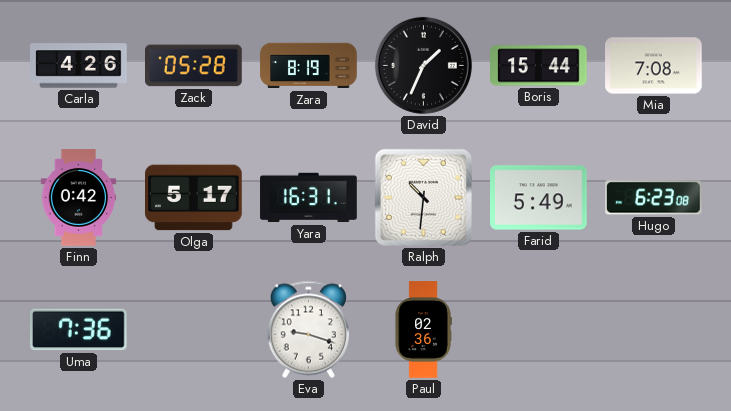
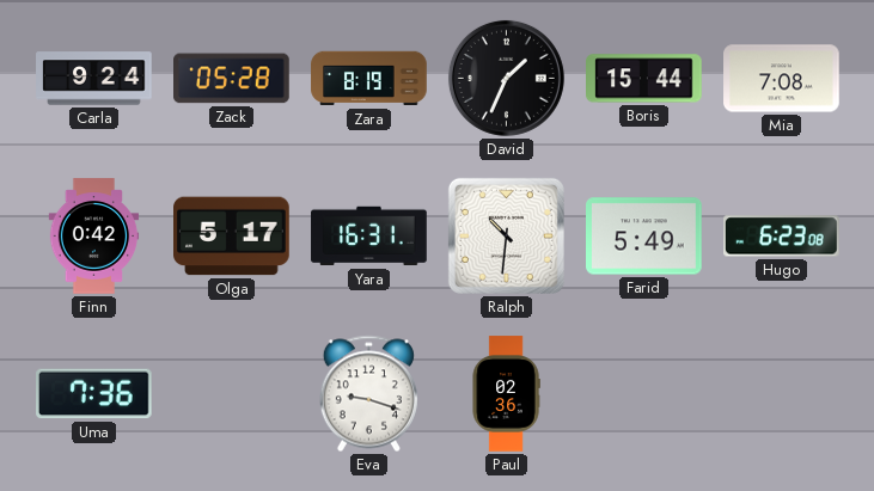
Carla: 4:26 -> 9:24
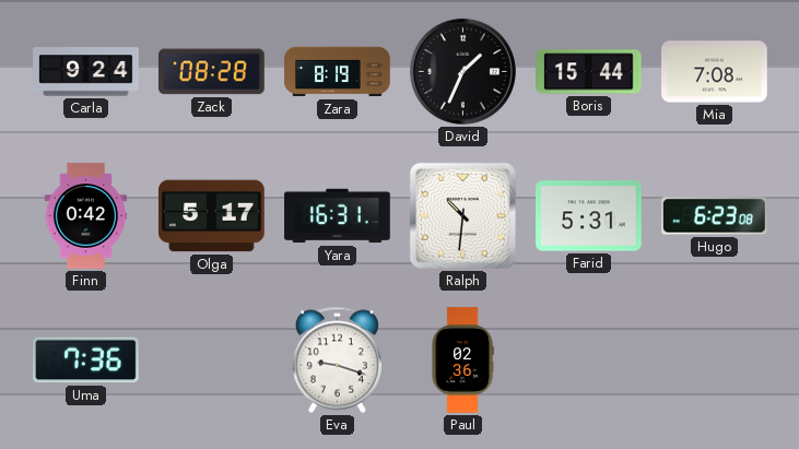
Zack: 05:28 -> 08:28
Farid: 5:49 -> 5:31
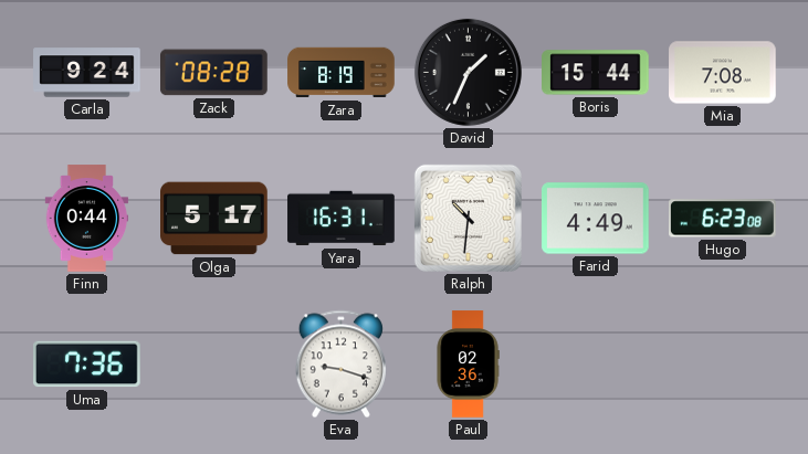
Finn: 0:42 -> 0:44
Farid: 5:31 -> 4:49
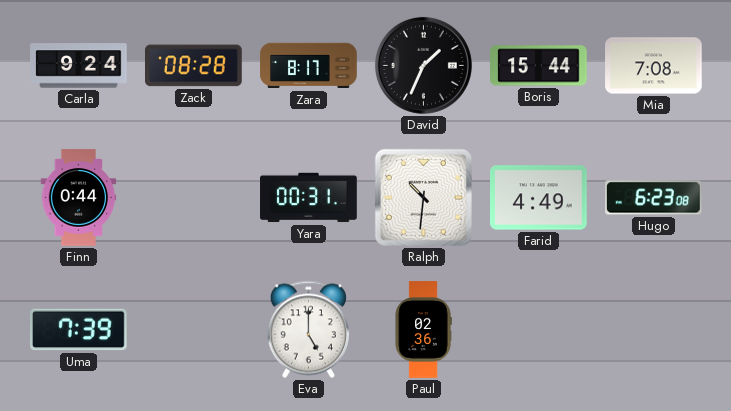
Zara: 8:19 -> 8:17
Olga: 5:17 -> none
Yara: 16:31 -> 00:31
Uma: 7:36 -> 7:39
Eva: 9:18 -> 5:00
